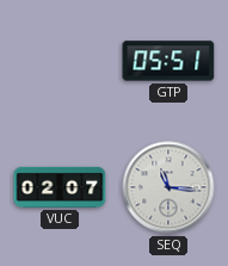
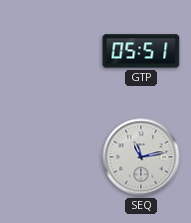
VUC: 02:07 -> none
SEQ: 11:16 -> 11:13
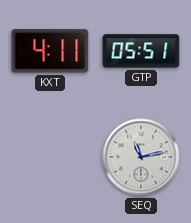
KXT: none -> 4:11
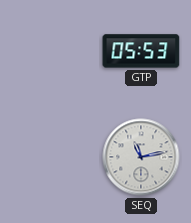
KXT: 4:11 -> none
GTP: 05:51 -> 05:53
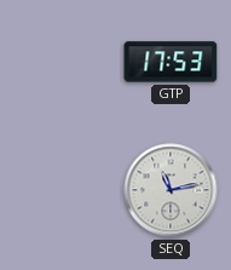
GTP: 05:53 -> 17:53
